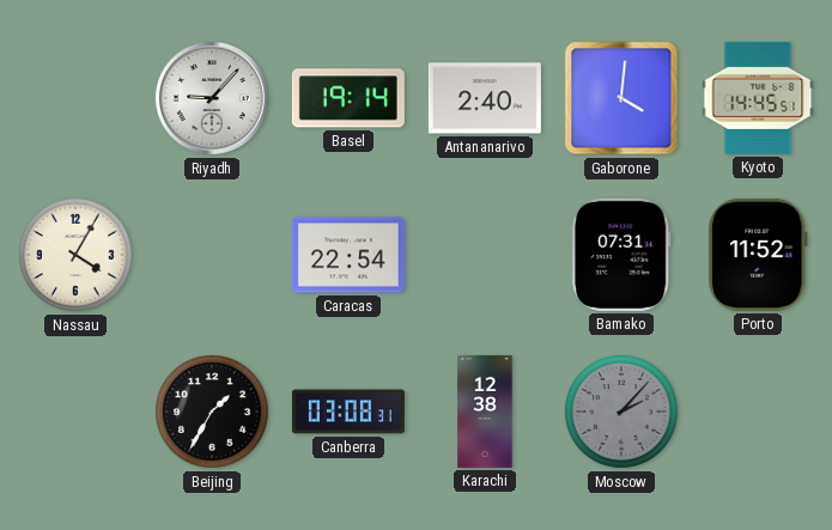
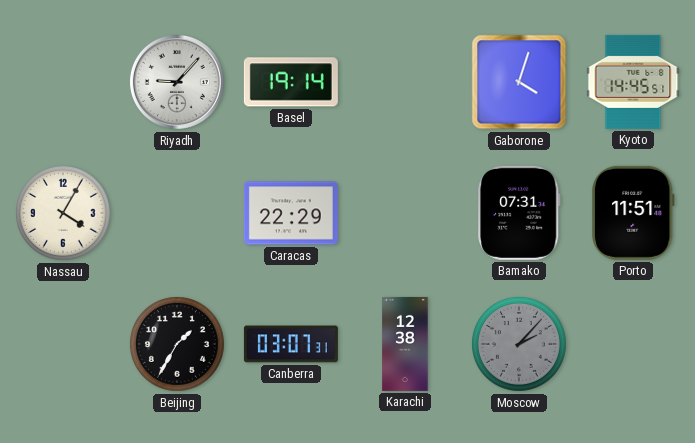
Antananarivo: 2:40 -> none
Gaborone: 4:01 -> 4:03
Caracas: 22:54 -> 22:29
Porto: 11:52 -> 11:51
Canberra: 03:08 -> 03:07
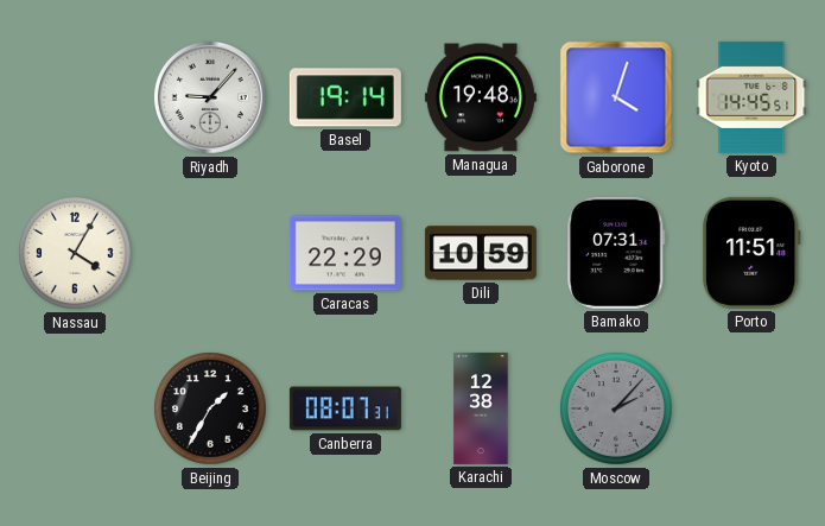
Managua: none -> 19:48
Dili: none -> 10:59
Canberra: 03:07 -> 08:07
